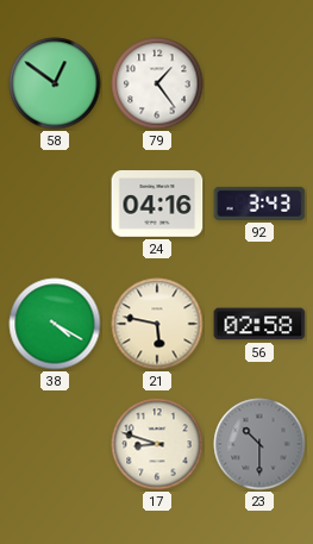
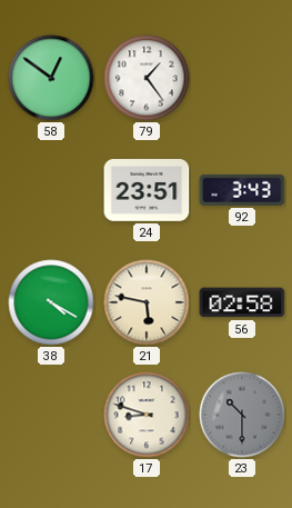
24: 04:16 -> 23:51
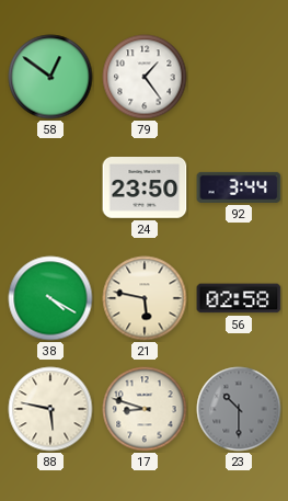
24: 23:51 -> 23:50
92: 3:43 -> 3:44
88: none -> 5:47
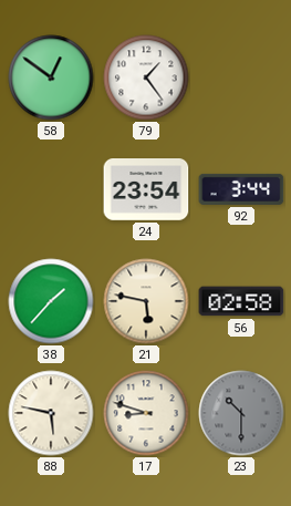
24: 23:50 -> 23:54
38: 4:20 -> 1:37
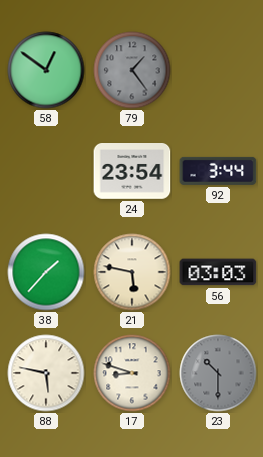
79 dial: white -> grey
56: 02:58 -> 03:03
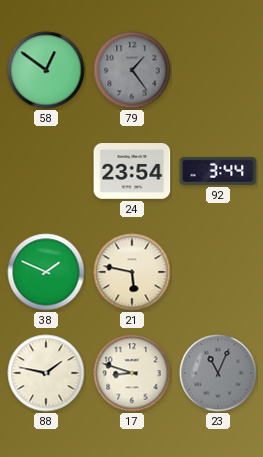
38: 1:37 -> 1:49
56: 03:03 -> none
88: 5:47 -> 1:47
23: 10:30 -> 11:04
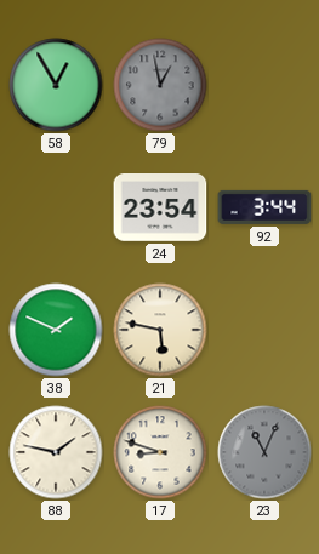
58: 12:51 -> 12:55
79: 1:24 -> 12:58
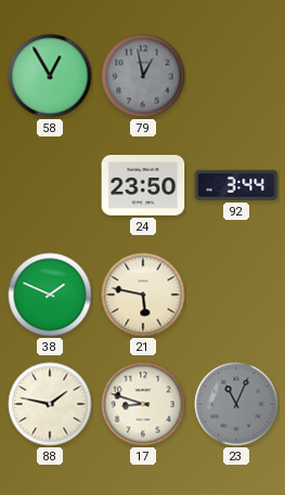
24: 23:54 -> 23:50
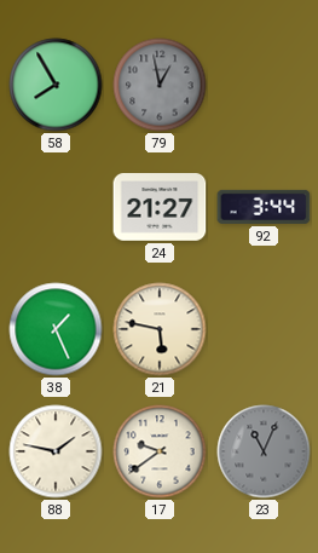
58: 12:55 -> 7:55
24: 23:50 -> 21:27
38: 1:49 -> 1:26
17: 8:48 -> 9:39
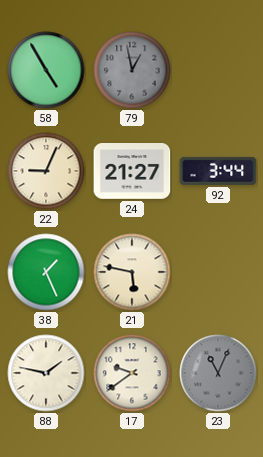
58: 7:55 -> 4:55
22: none -> 9:04
